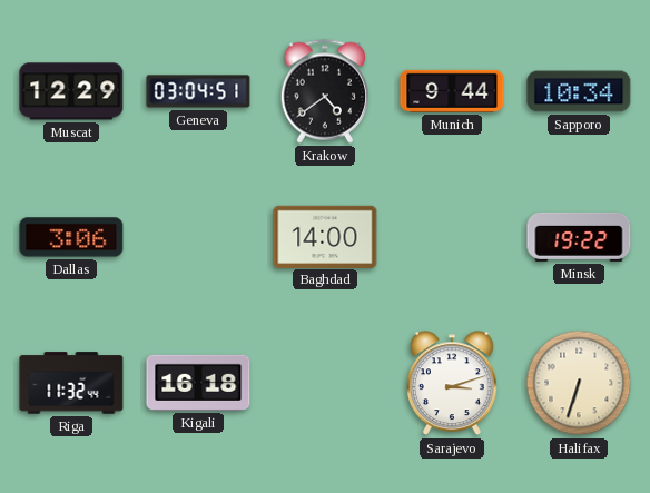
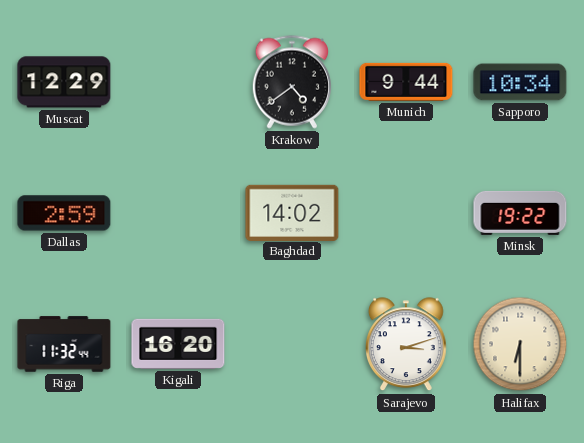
Geneva: 03:04 -> none
Dallas: 3:06 -> 2:59
Baghdad: 14:00 -> 14:02
Kigali: 16:18 -> 16:20
Halifax: 6:33 -> 6:30
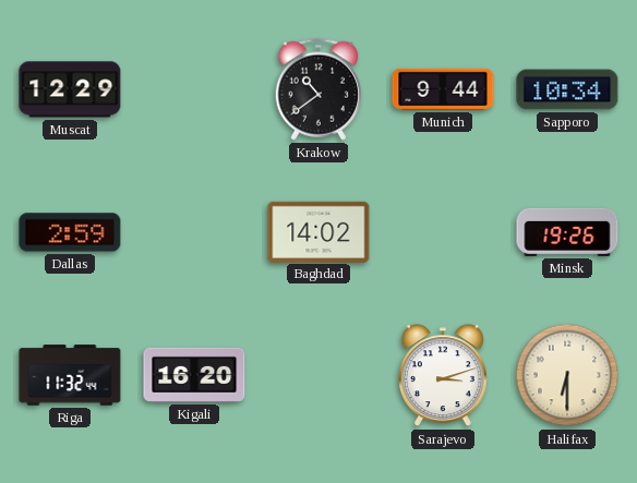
Krakow: 4:39 -> 10:39
Minsk: 19:22 -> 19:26
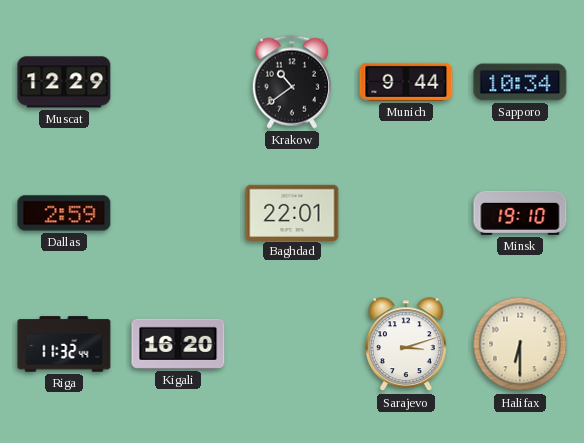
Baghdad: 14:02 -> 22:01
Minsk: 19:26 -> 19:10
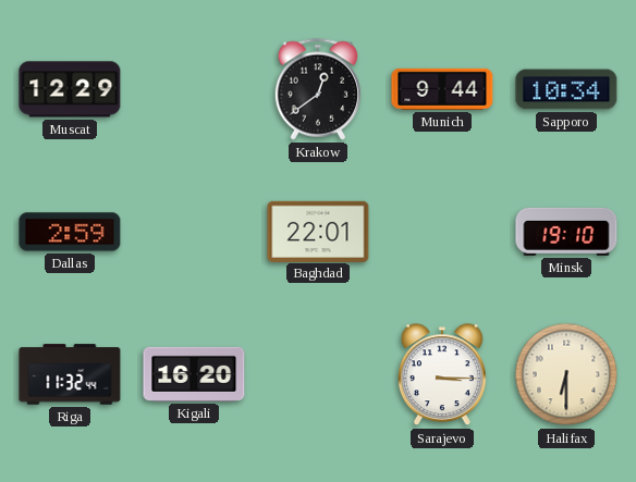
Krakow: 10:39 -> 12:39
Sarajevo: 3:12 -> 3:15
